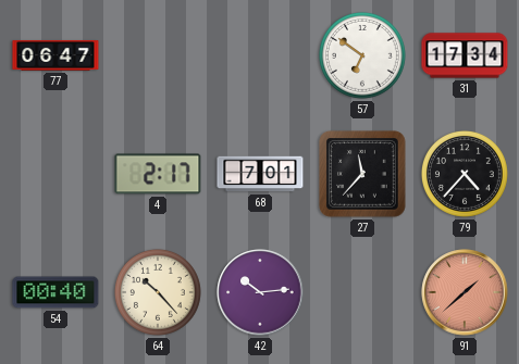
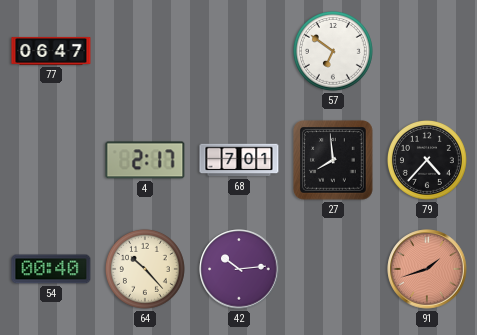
31: 17:34 -> none
27: 11:37 -> 7:59
91: 1:38 -> 1:42
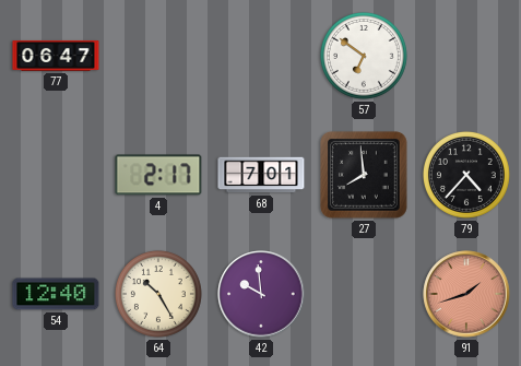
54: 00:40 -> 12:40
64: 10:23 -> 10:25
42: 10:14 -> 9:59
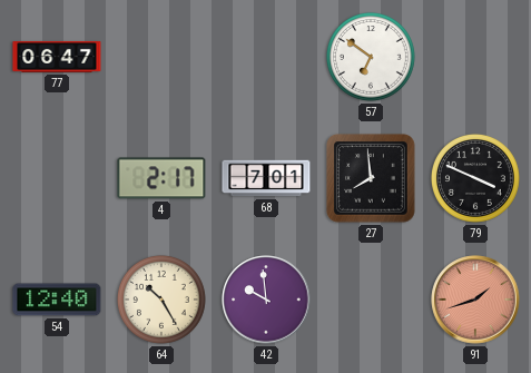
79: 4:37 -> 3:49
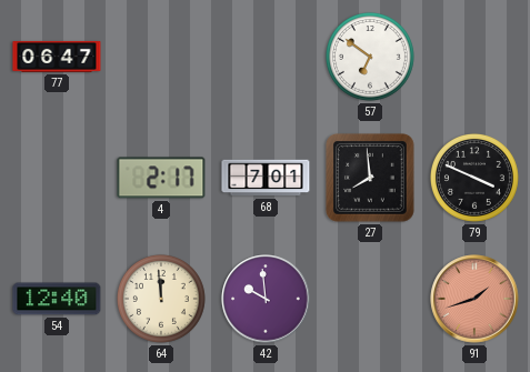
64: 10:25 -> 11:59
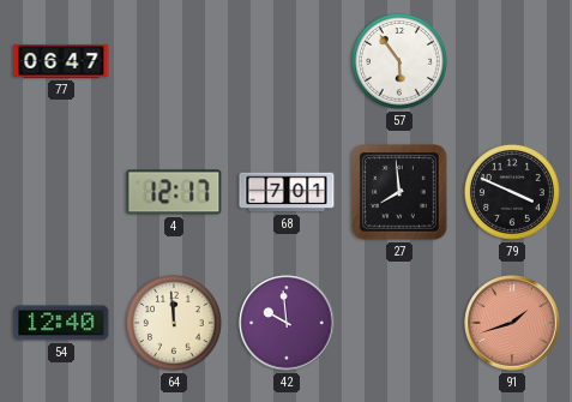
57: 6:51 -> 5:54
4: 2:17 -> 12:17
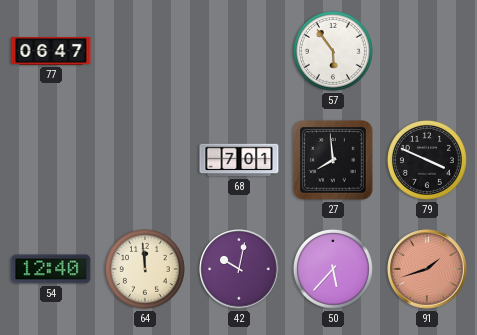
4: 12:17 -> none
42: 9:59 -> 10:02
50: none -> 5:37
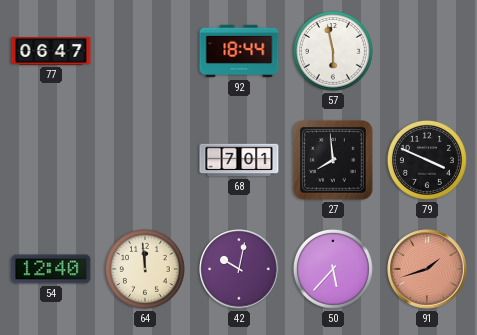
92: none -> 18:44
57: 5:54 -> 5:58
